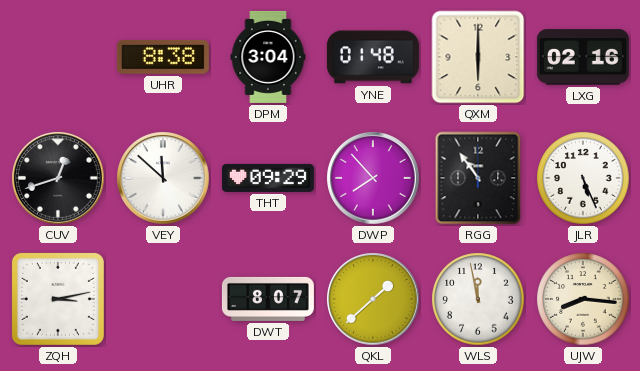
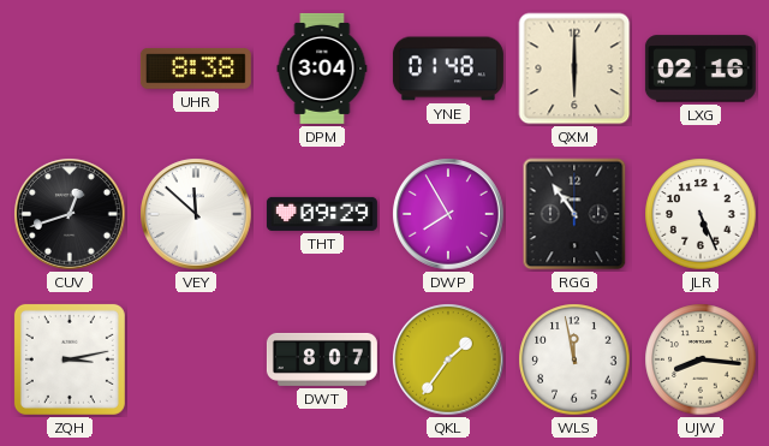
DWP: 7:53 -> 7:55
QKL: 1:38 -> 1:36
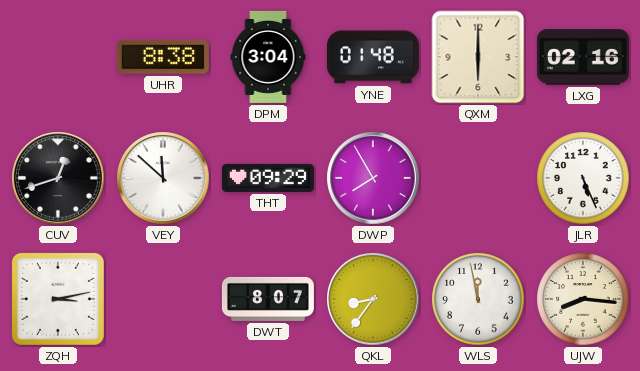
RGG: 10:54 -> none
QKL: 1:36 -> 8:36
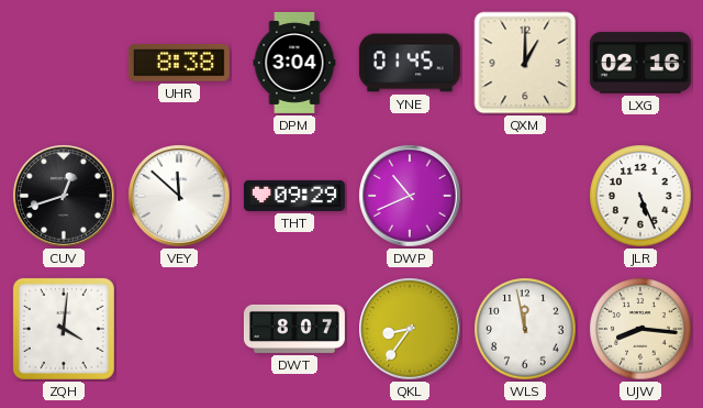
YNE: 01:48 -> 01:45
QXM: 6:00 -> 1:00
DWP: 7:55 -> 10:41
ZQH: 3:13 -> 4:01
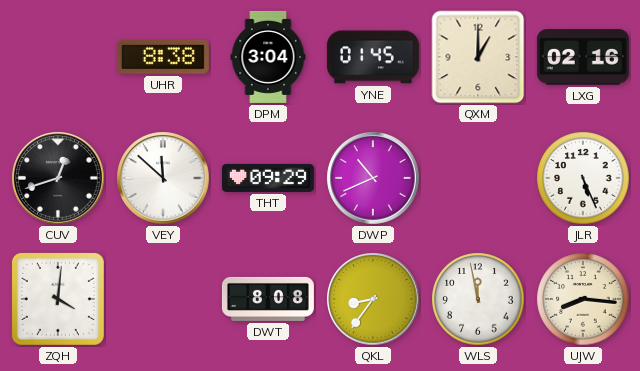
DWT: 8:07 -> 8:08
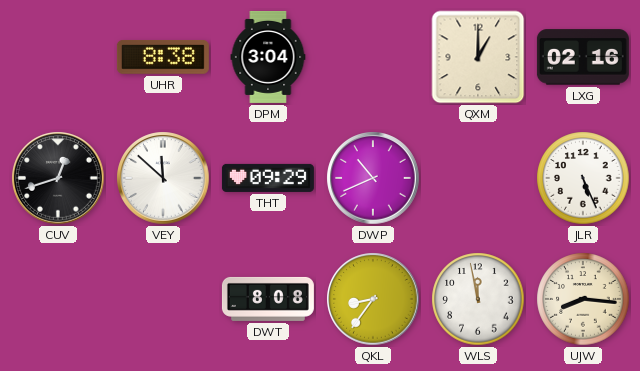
YNE: 01:45 -> none
ZQH: 4:01 -> none
